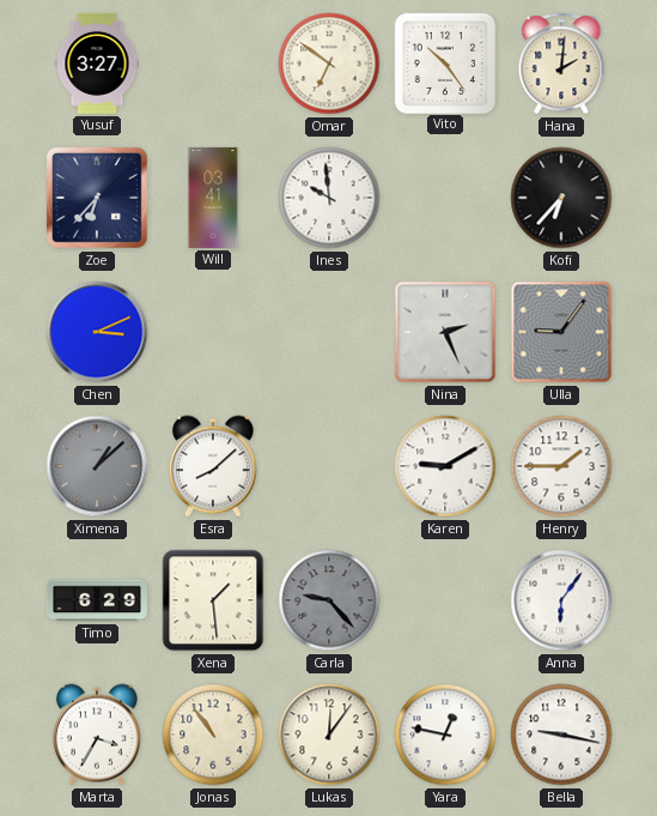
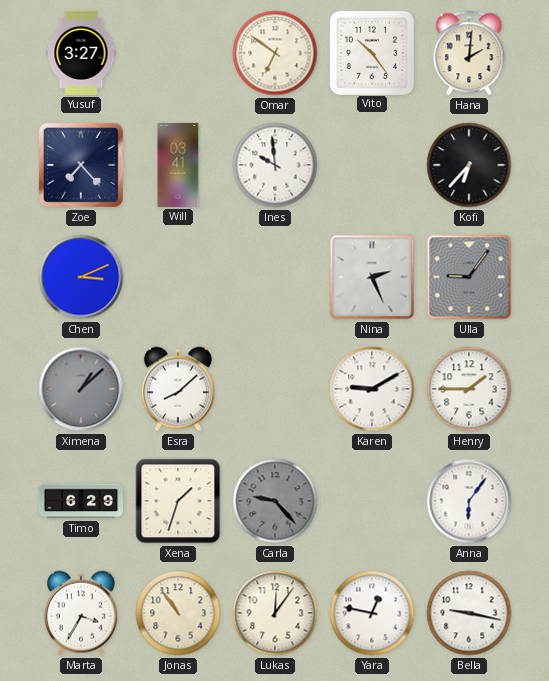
Zoe: 6:37 -> 7:23
Xena: 1:29 -> 1:33
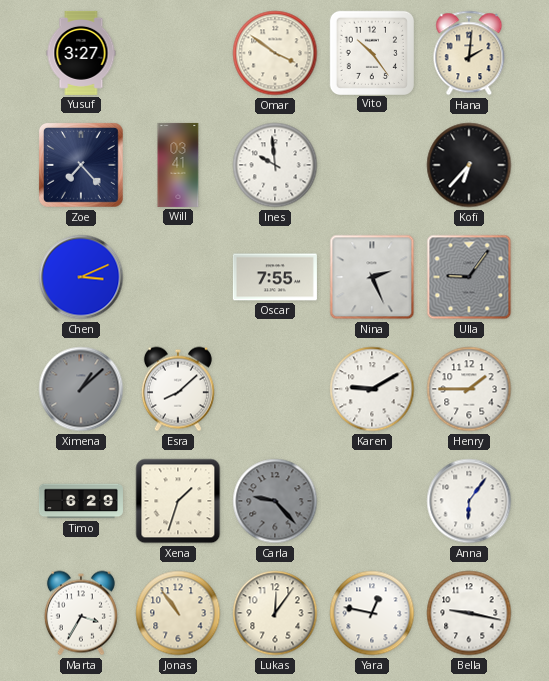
Omar: 6:51 -> 3:51
Oscar: none -> 7:55
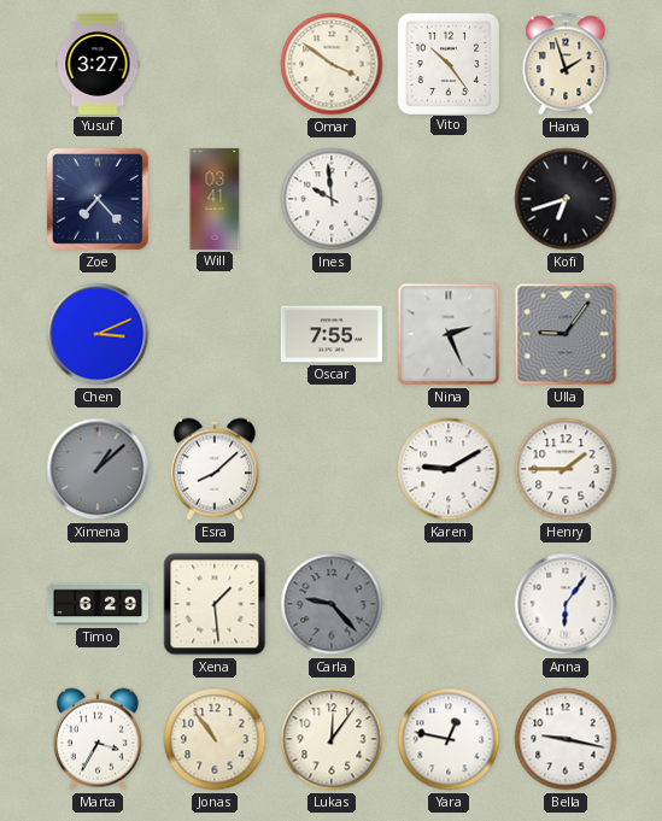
Hana: 2:01 -> 1:57
Kofi: 6:37 -> 6:42
Xena: 1:33 -> 1:29
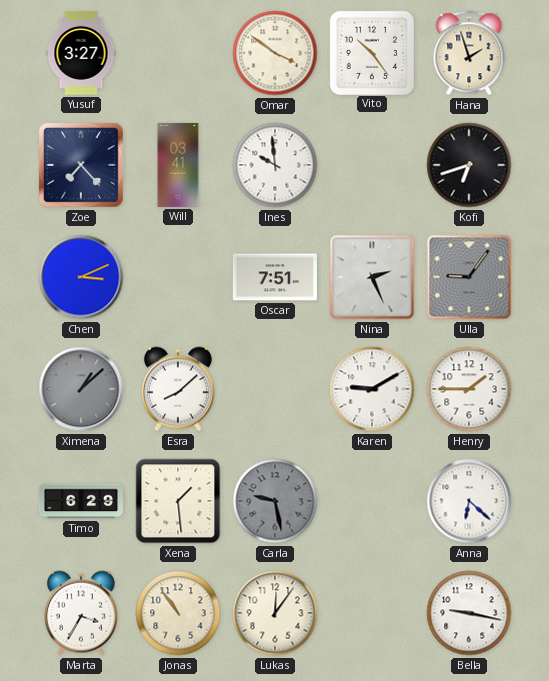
Oscar: 7:55 -> 7:51
Carla: 9:23 -> 9:28
Anna: 6:06 -> 6:22
Yara: 12:47 -> none
